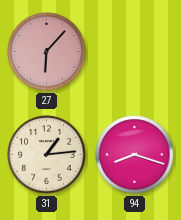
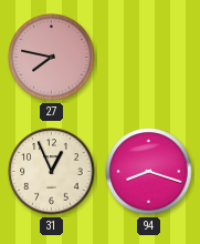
27: 6:07 -> 7:47
31: 1:14 -> 12:56
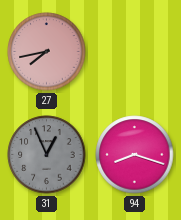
27: 7:47 -> 7:43
31 dial: cream -> grey
